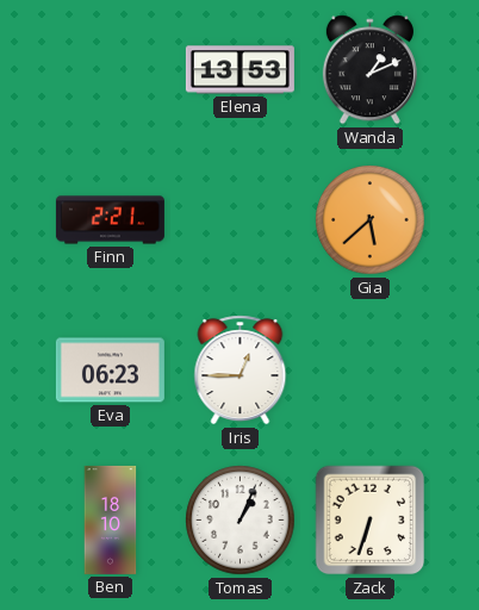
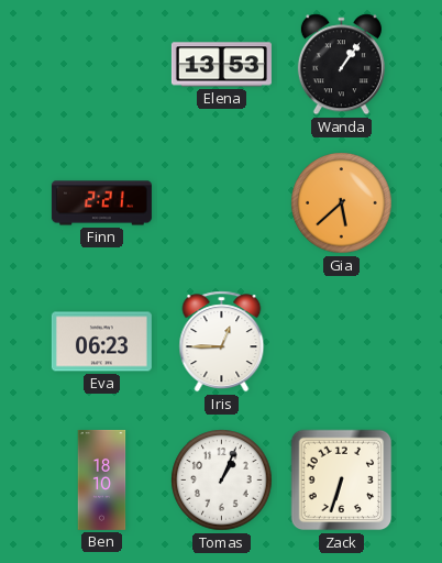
Wanda: 1:11 -> 1:06
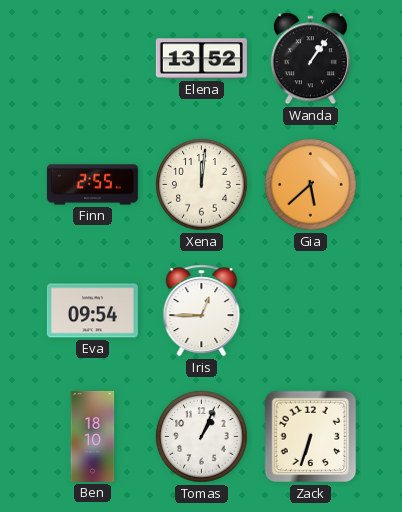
Elena: 13:53 -> 13:52
Finn: 2:21 -> 2:55
Xena: none -> 12:01
Eva: 06:23 -> 09:54
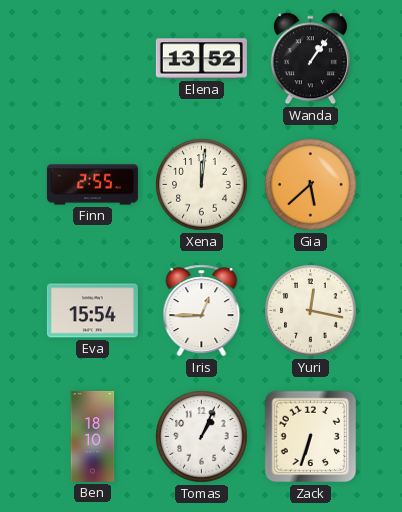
Eva: 09:54 -> 15:54
Yuri: none -> 12:17
